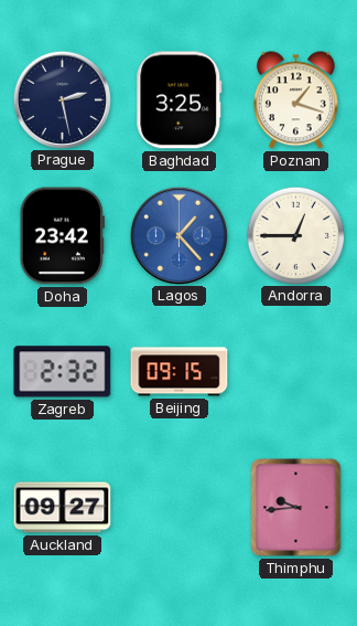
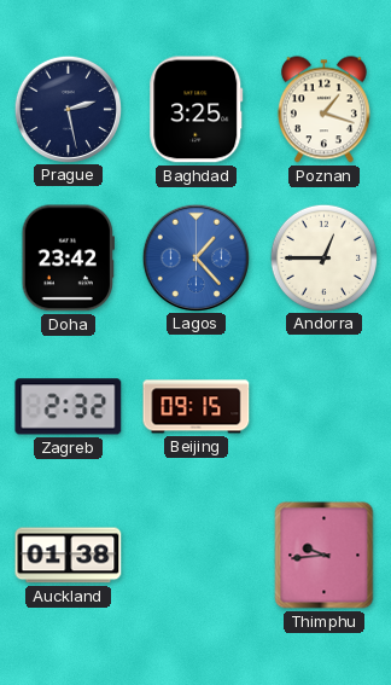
Auckland: 09:27 -> 01:38
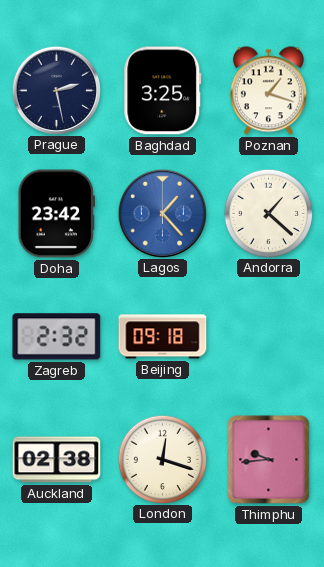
Andorra: 12:45 -> 1:22
Beijing: 09:15 -> 09:18
Auckland: 01:38 -> 02:38
London: none -> 12:18
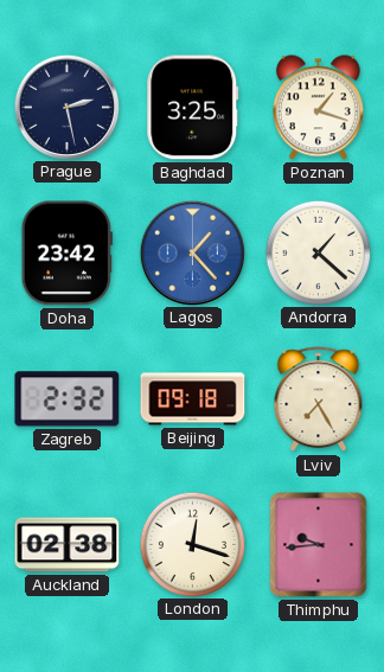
Lviv: none -> 7:25
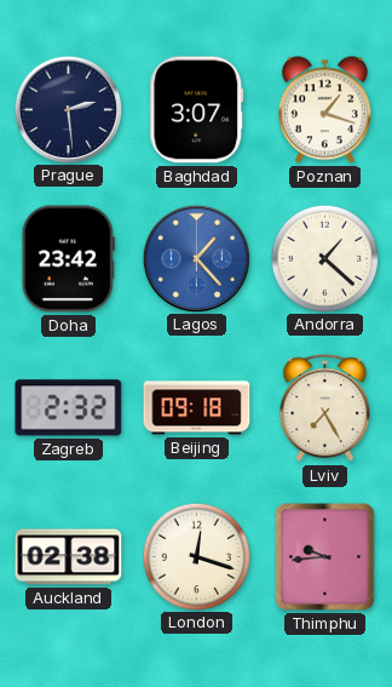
Prague: 2:28 -> 2:29
Baghdad: 3:25 -> 3:07
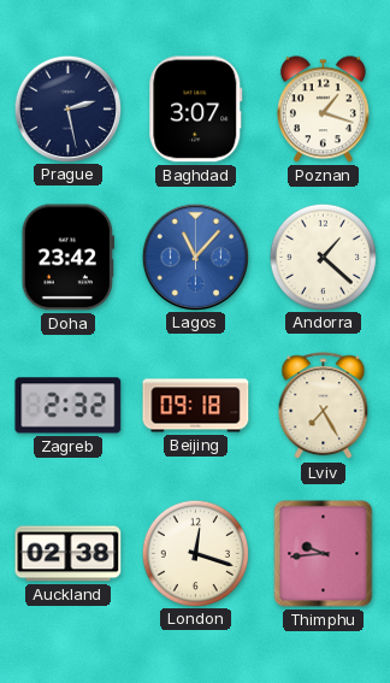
Prague: 2:29 -> 2:28
Lagos: 1:23 -> 11:07
